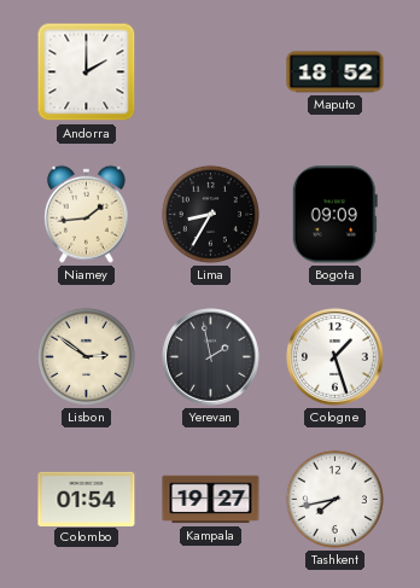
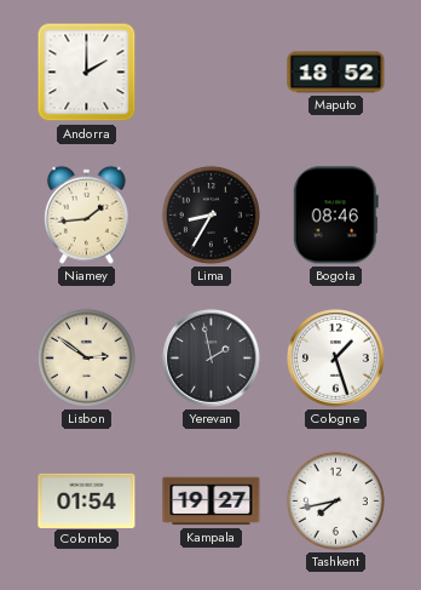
Bogota: 09:09 -> 08:46
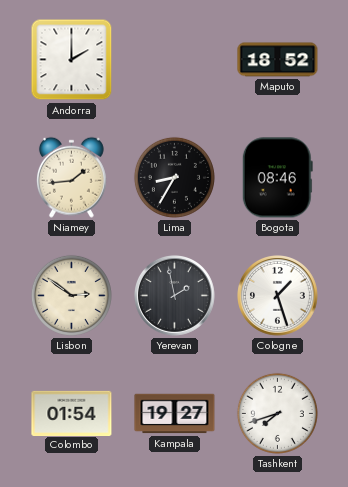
Tashkent: 7:43 -> 7:42
